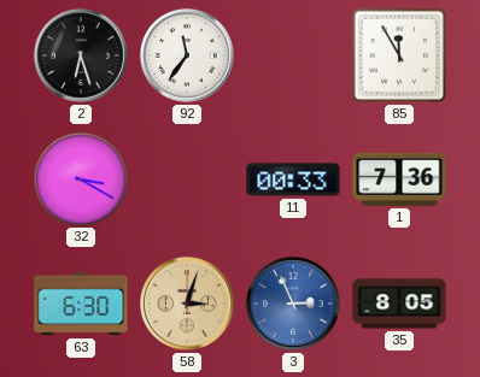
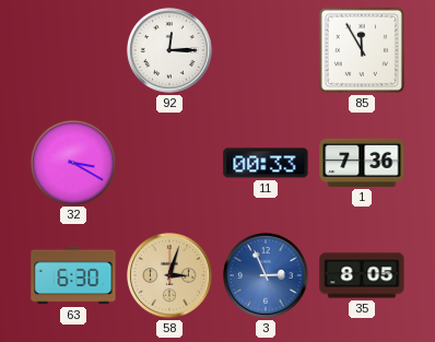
2: 6:27 -> none
92: 11:36 -> 12:15
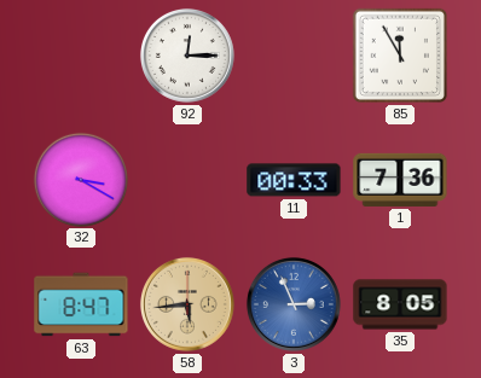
63: 6:30 -> 8:47
58: 3:03 -> 5:44
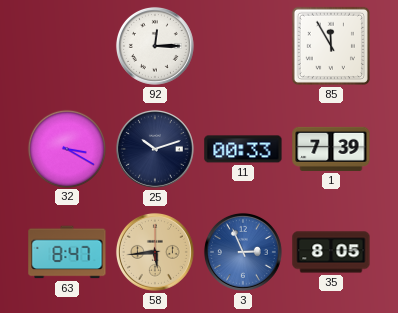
25: none -> 10:12
1: 7:36 -> 7:39
